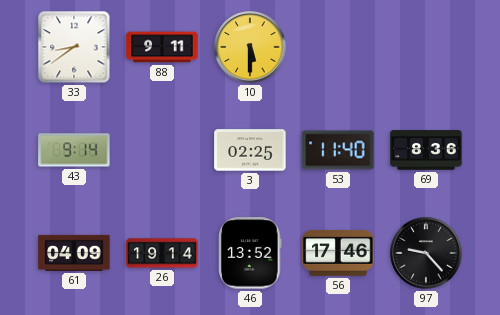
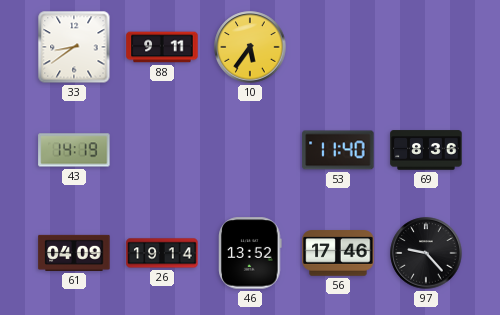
10: 5:30 -> 5:36
43: 9:14 -> 14:19
3: 02:25 -> none
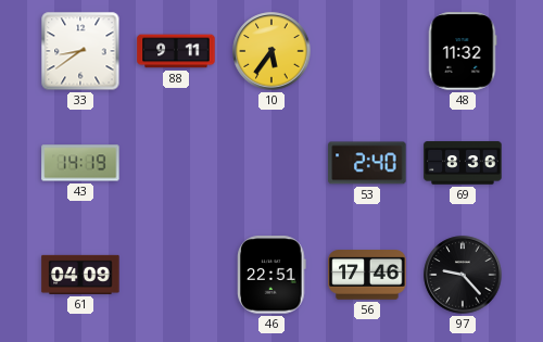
48: none -> 11:32
53: 11:40 -> 2:40
26: 19:14 -> none
46: 13:52 -> 22:51
